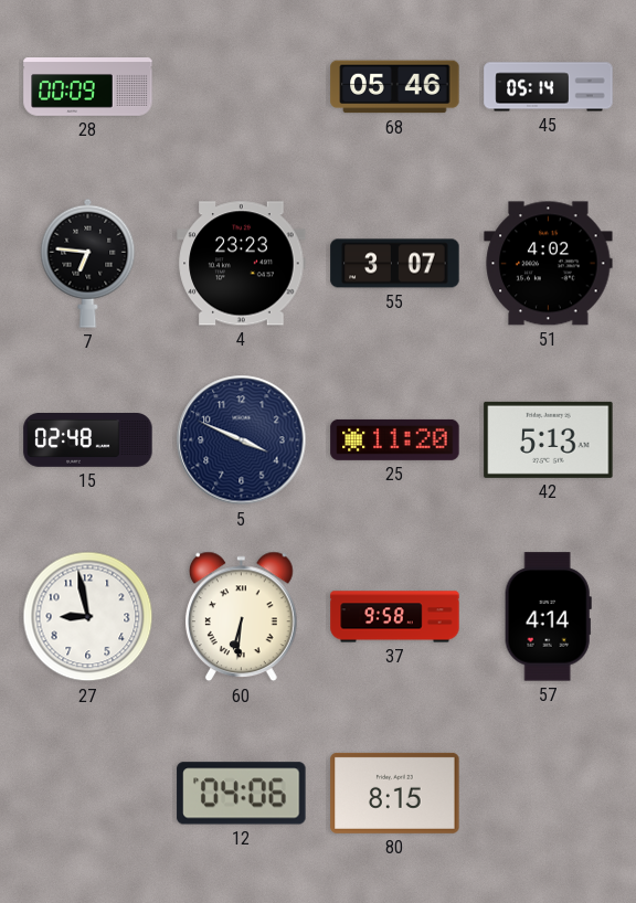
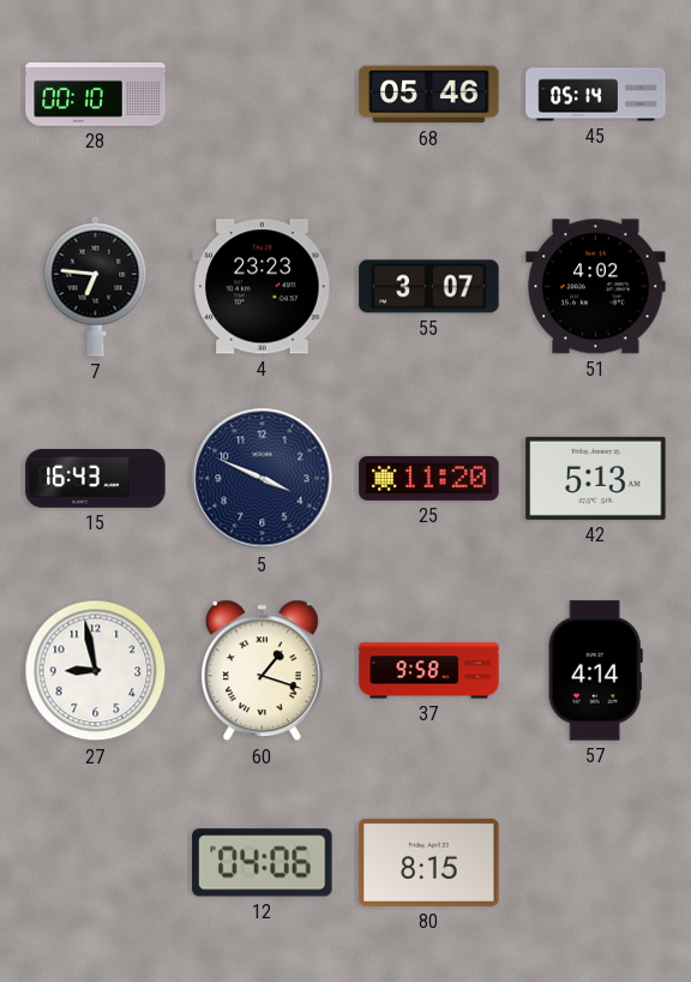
28: 00:09 -> 00:10
15: 02:48 -> 16:43
60: 6:31 -> 1:18
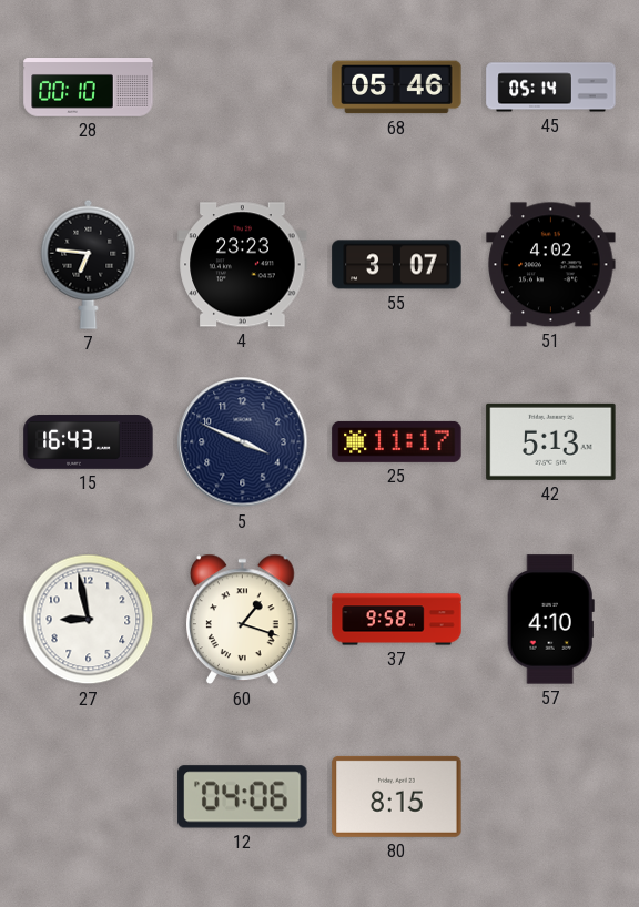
25: 11:20 -> 11:17
57: 4:14 -> 4:10
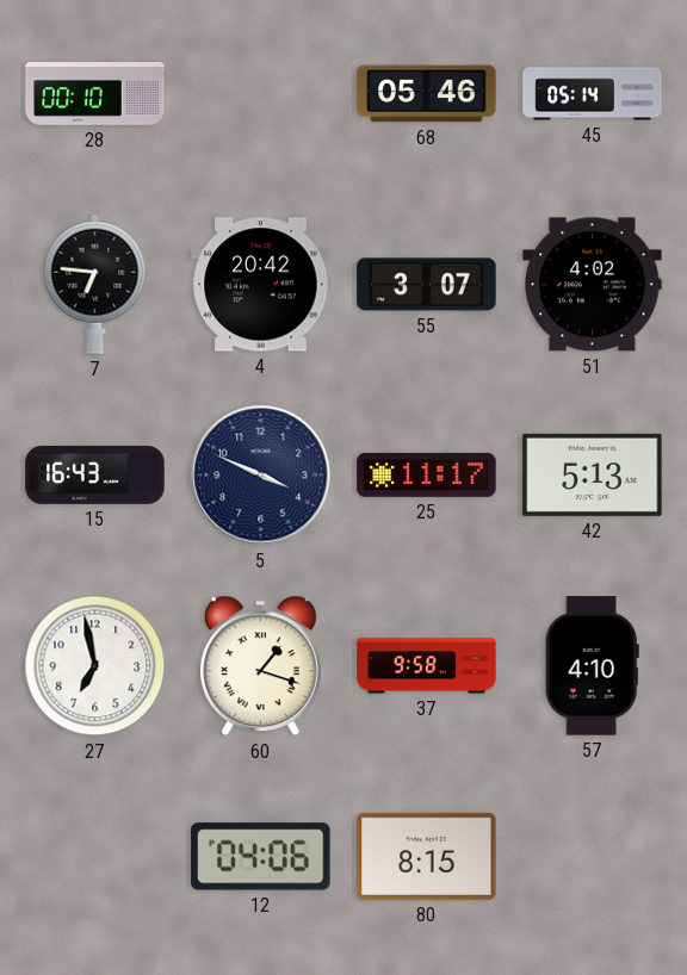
4: 23:23 -> 20:42
27: 8:58 -> 6:58
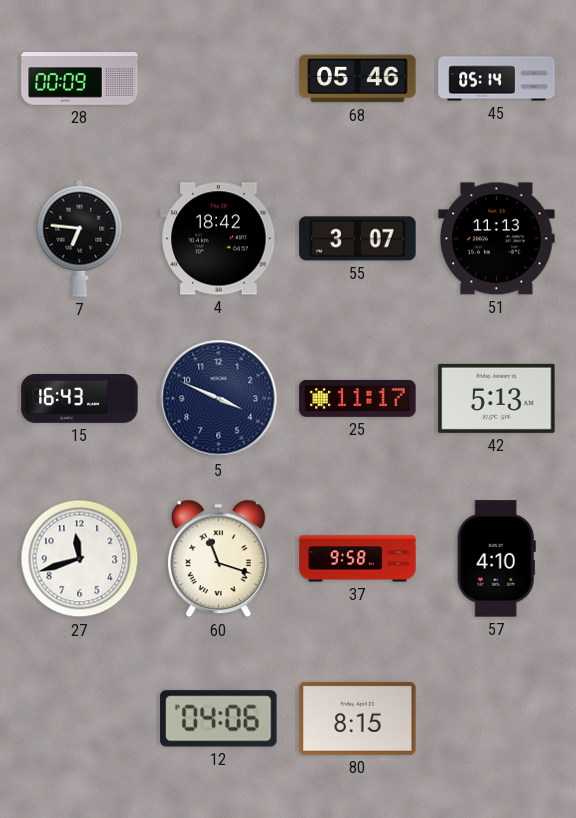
28: 00:10 -> 00:09
4: 20:42 -> 18:42
51: 4:02 -> 11:13
27: 6:58 -> 11:42
60: 1:18 -> 11:18
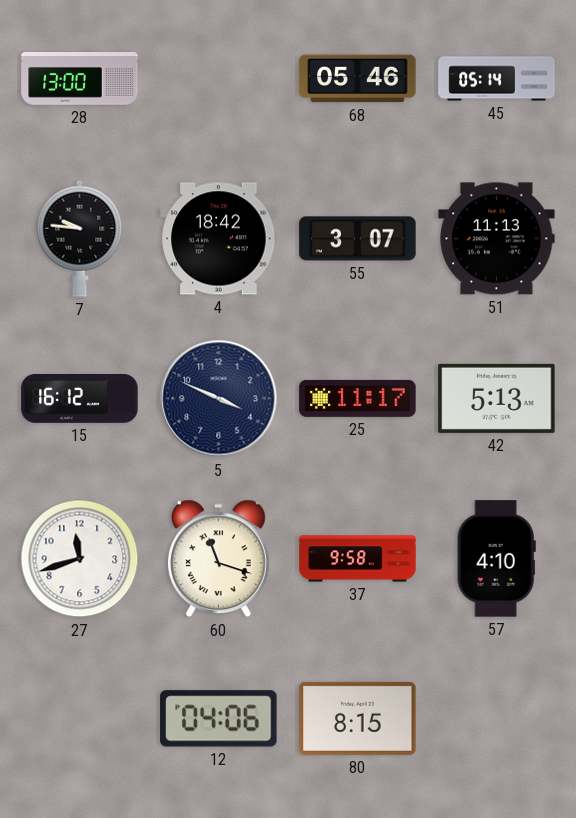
28: 00:09 -> 13:00
7: 6:46 -> 9:46
15: 16:43 -> 16:12
